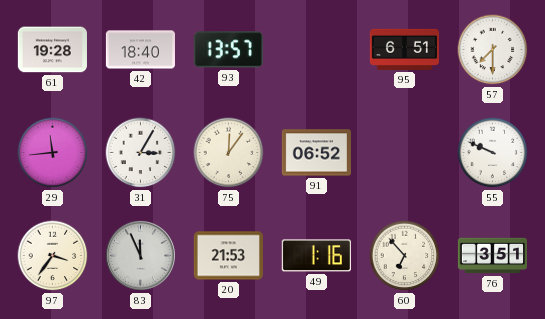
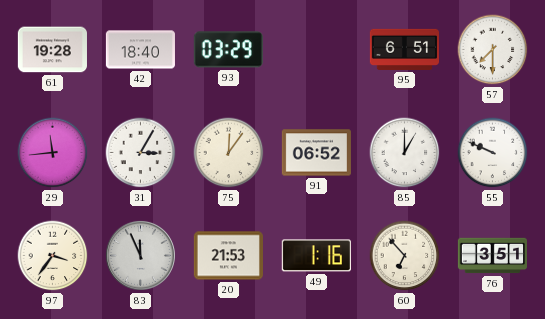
93: 13:57 -> 03:29
85: none -> 1:00
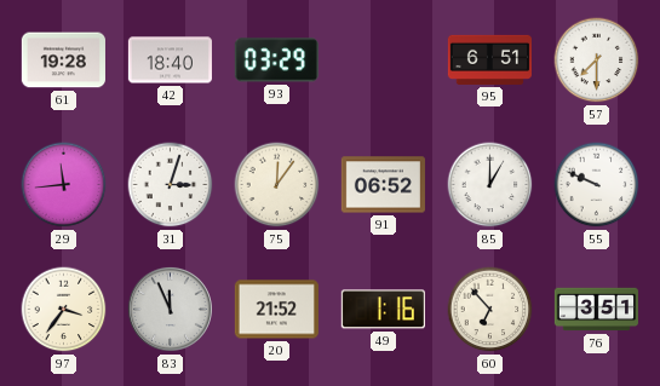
31: 3:05 -> 3:03
20: 21:53 -> 21:52
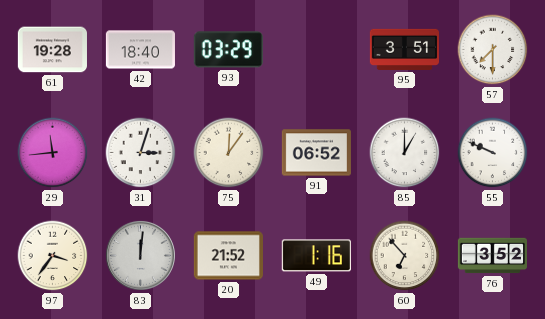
95: 6:51 -> 3:51
83: 11:56 -> 12:01
76: 3:51 -> 3:52
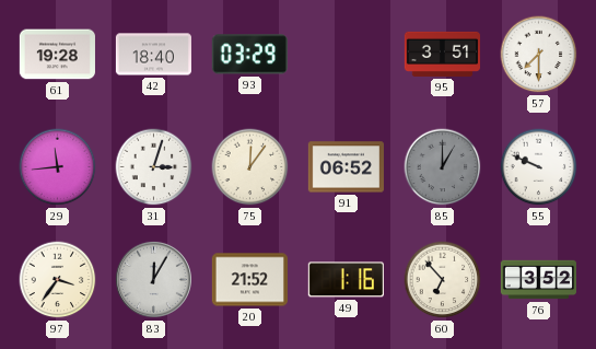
85 dial: white -> grey
83: 12:01 -> 12:05
